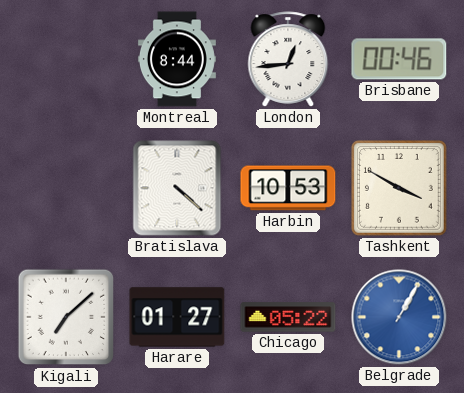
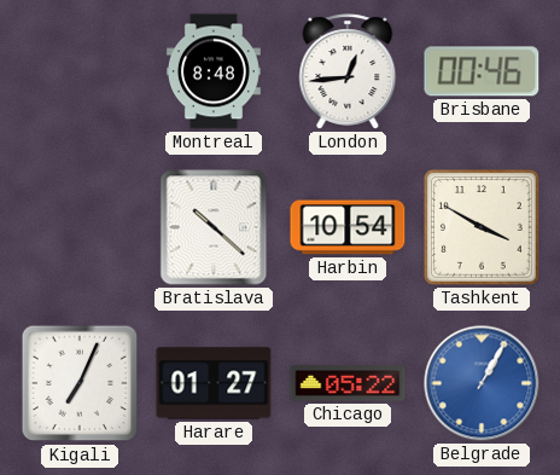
Montreal: 8:44 -> 8:48
Bratislava: 4:22 -> 10:22
Harbin: 10:53 -> 10:54
Kigali: 7:08 -> 7:04
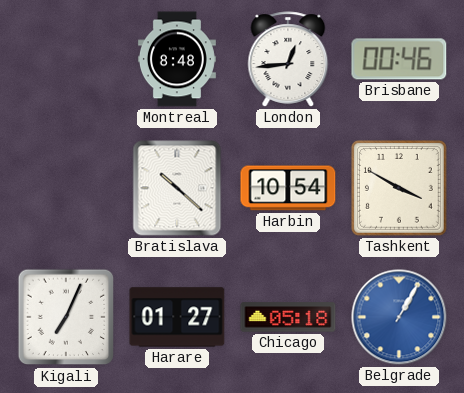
Chicago: 05:22 -> 05:18
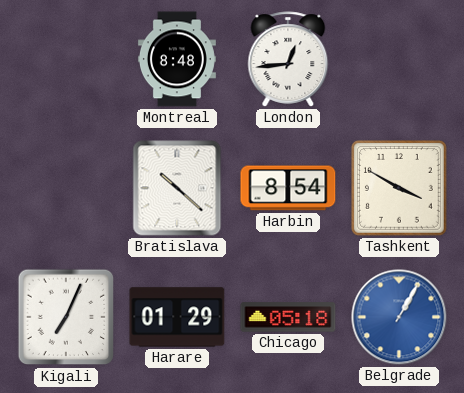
Brisbane: 00:46 -> none
Harbin: 10:54 -> 8:54
Harare: 01:27 -> 01:29
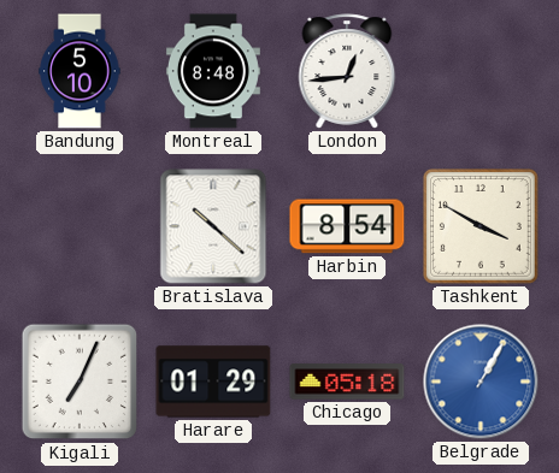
Bandung: none -> 5:10
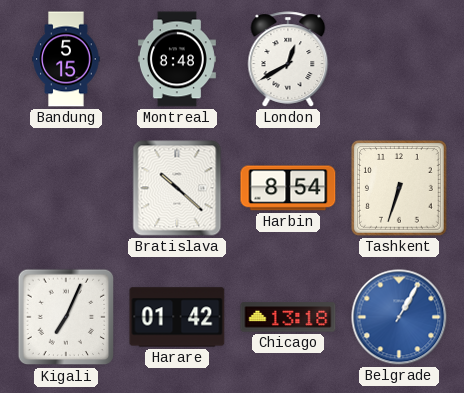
Bandung: 5:10 -> 5:15
London: 12:44 -> 12:40
Tashkent: 3:50 -> 6:33
Harare: 01:29 -> 01:42
Chicago: 05:18 -> 13:18
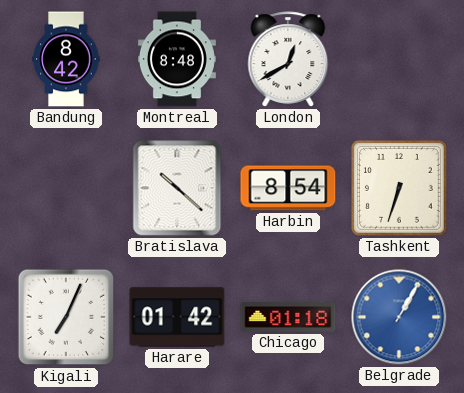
Bandung: 5:15 -> 8:42
Chicago: 13:18 -> 01:18
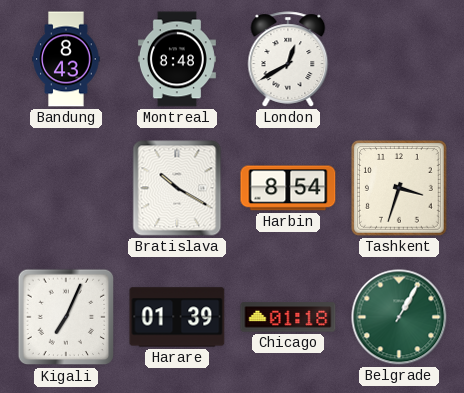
Bandung: 8:42 -> 8:43
Bratislava: 10:22 -> 10:20
Tashkent: 6:33 -> 3:33
Harare: 01:42 -> 01:39
Belgrade dial: blue -> green
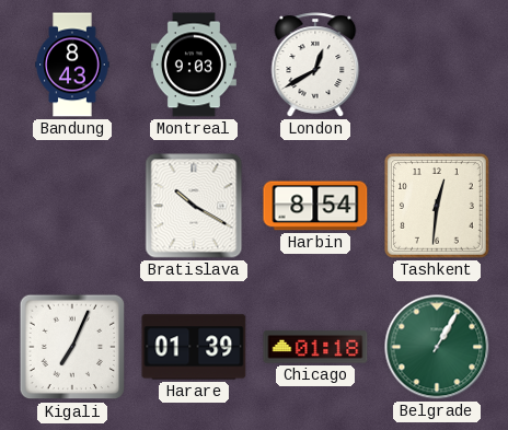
Montreal: 8:48 -> 9:03
Tashkent: 3:33 -> 12:31
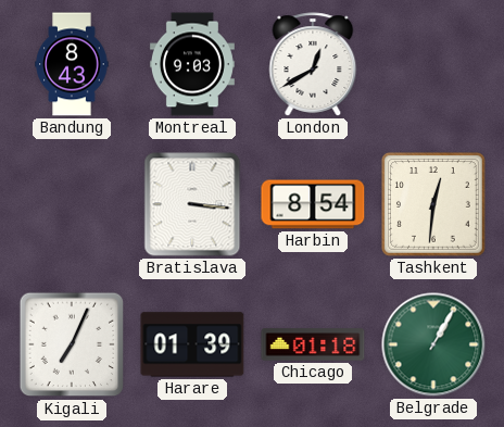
Bratislava: 10:20 -> 3:16
